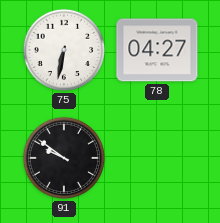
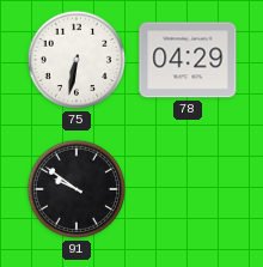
78: 04:27 -> 04:29
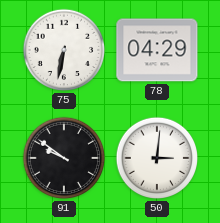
50: none -> 3:01
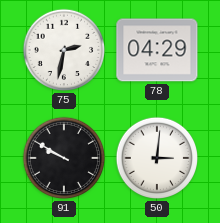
75: 6:32 -> 2:32
91: 9:51 -> 9:50
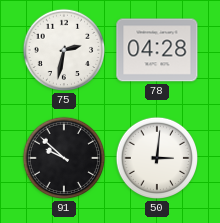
78: 04:29 -> 04:28
91: 9:50 -> 9:52
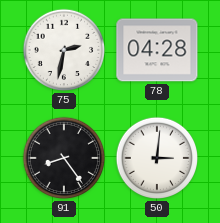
91: 9:52 -> 8:24
